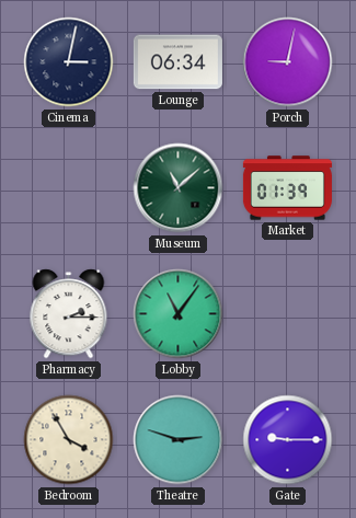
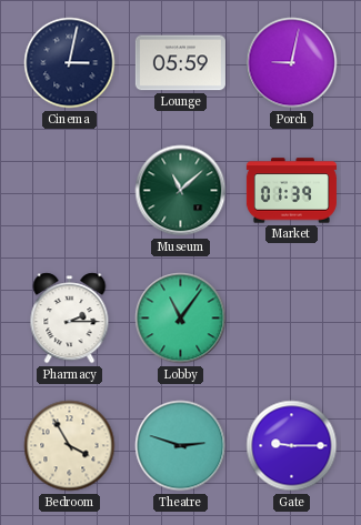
Lounge: 06:34 -> 05:59
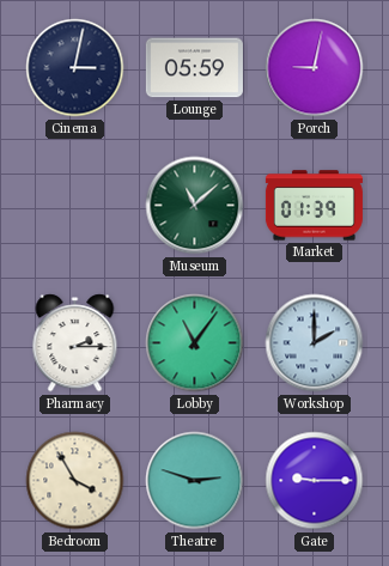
Workshop: none -> 2:00
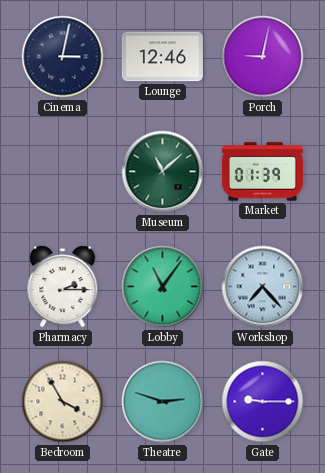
Lounge: 05:59 -> 12:46
Workshop: 2:00 -> 7:23
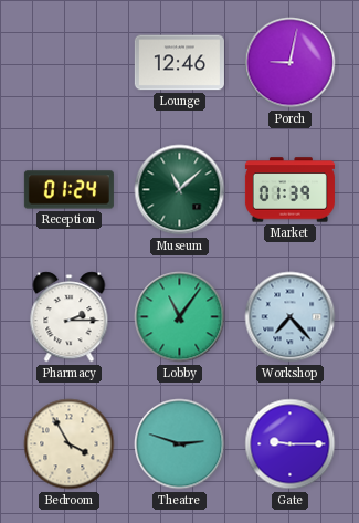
Cinema: 3:02 -> none
Reception: none -> 01:24
